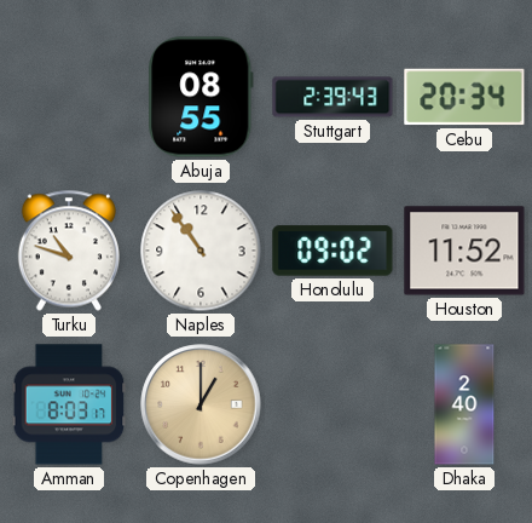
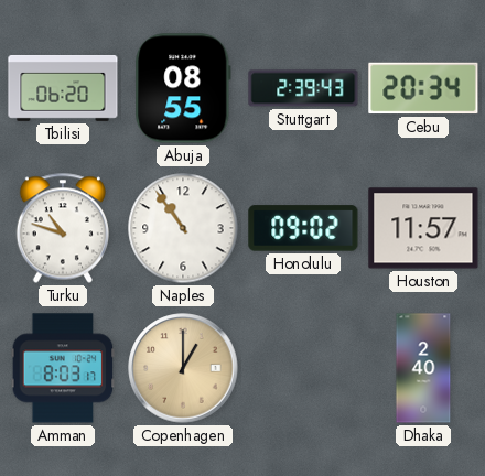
Tbilisi: none -> 06:20
Houston: 11:52 -> 11:57
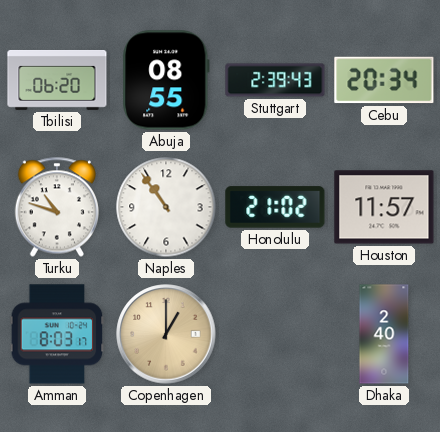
Honolulu: 09:02 -> 21:02
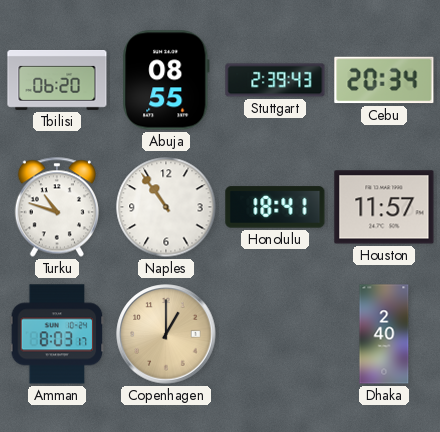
Honolulu: 21:02 -> 18:41
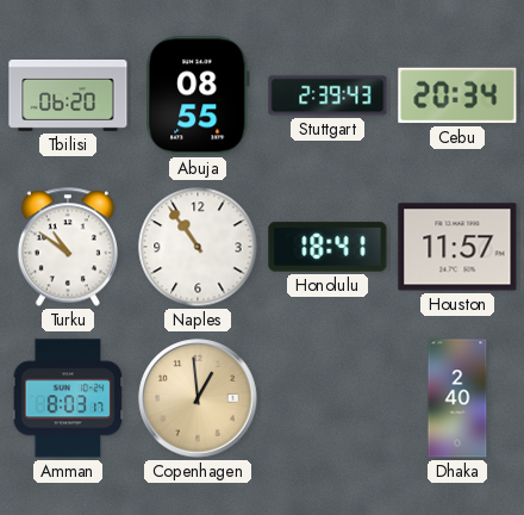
Turku: 10:48 -> 10:51
Copenhagen: 1:00 -> 12:59
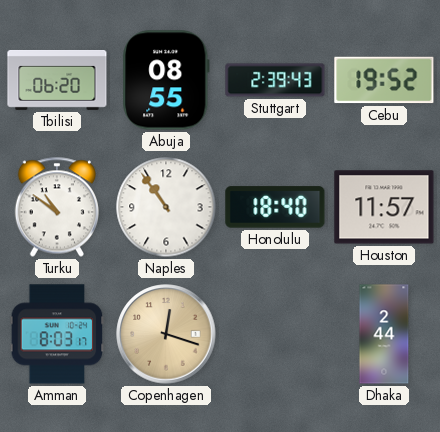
Cebu: 20:34 -> 19:52
Honolulu: 18:41 -> 18:40
Copenhagen: 12:59 -> 12:18
Dhaka: 2:40 -> 2:44
